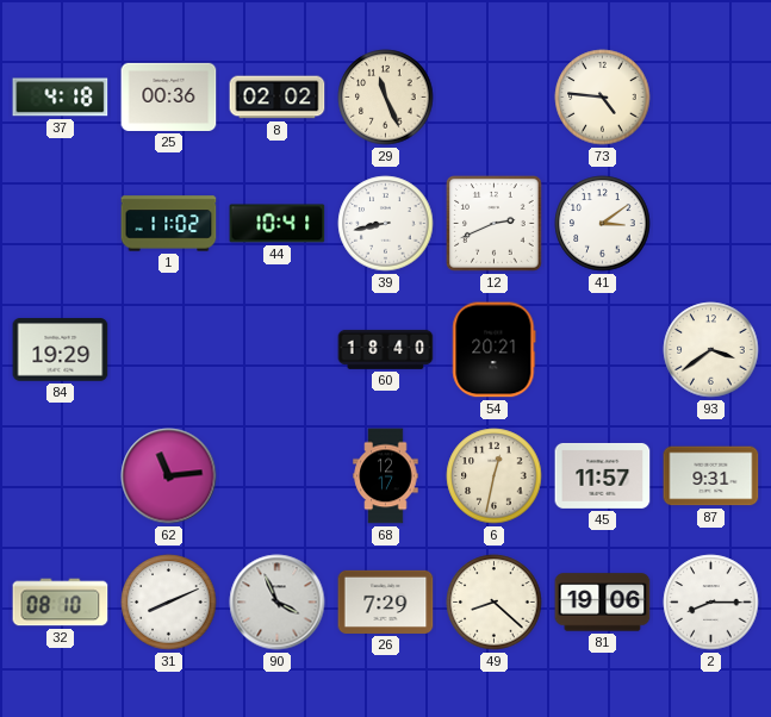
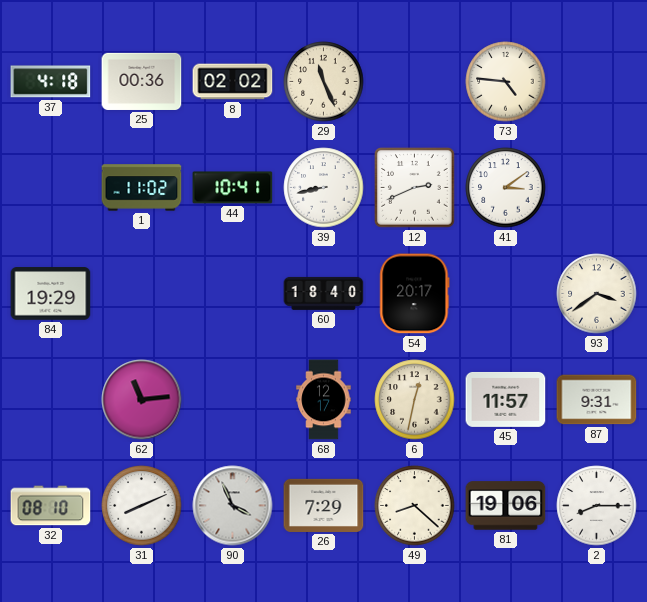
54: 20:21 -> 20:17
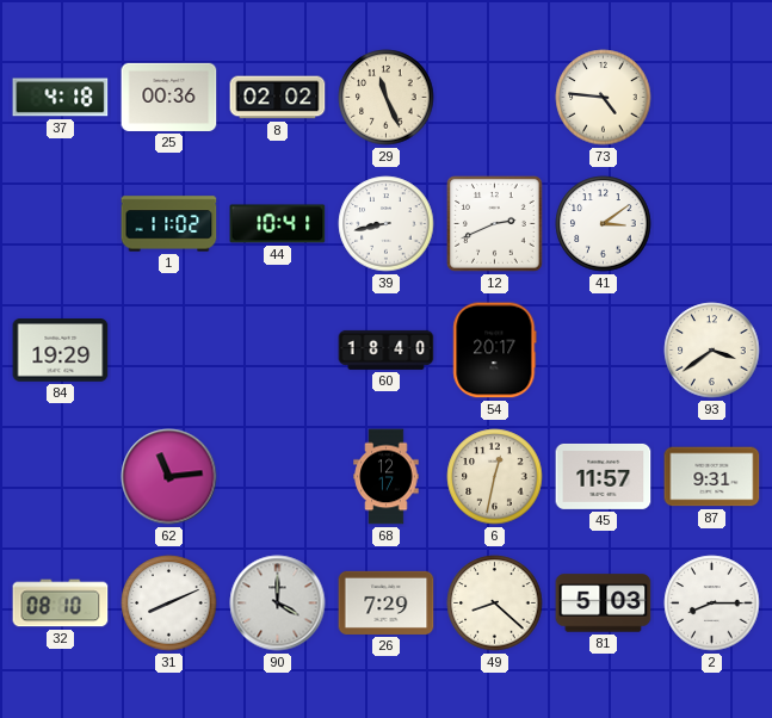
90: 3:56 -> 4:00
81: 19:06 -> 5:03
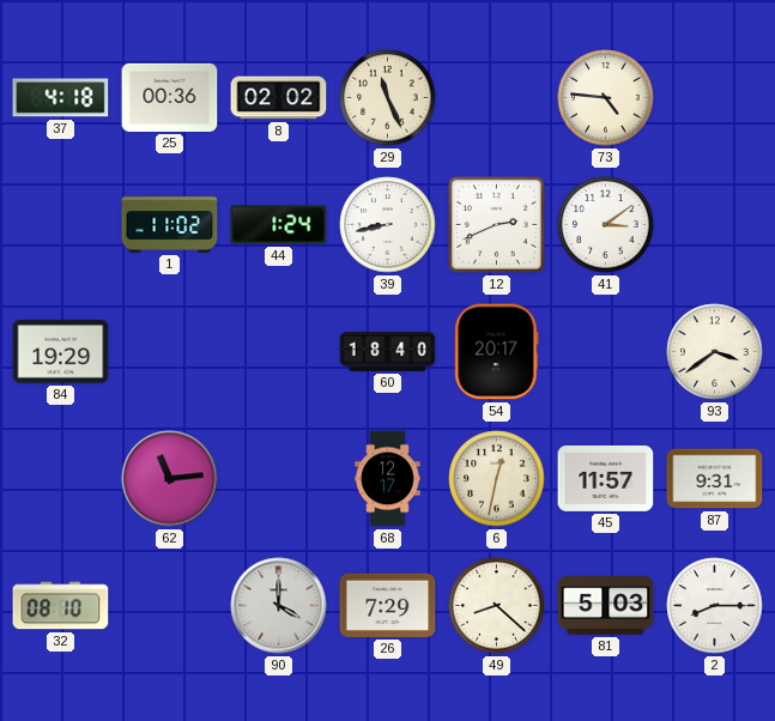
44: 10:41 -> 1:24
31: 8:11 -> none
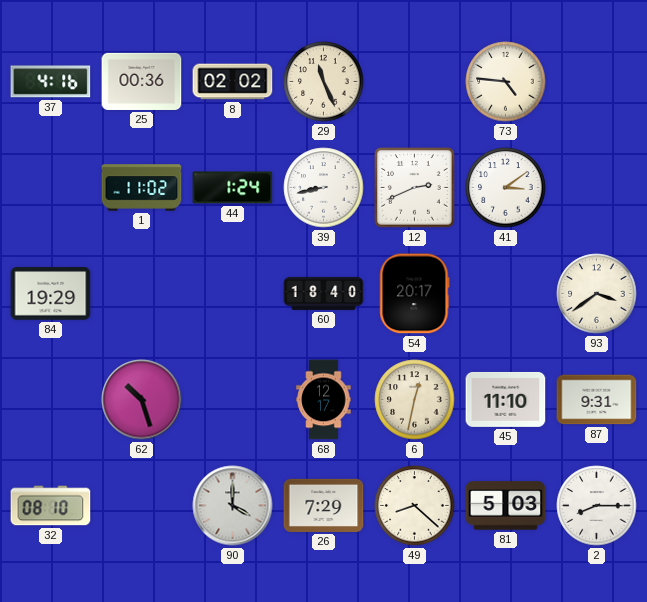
37: 4:18 -> 4:16
62: 11:14 -> 10:27
45: 11:57 -> 11:10
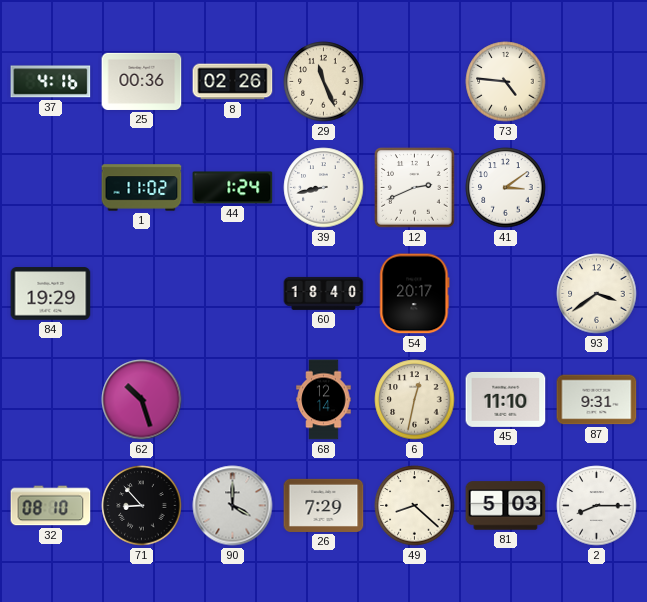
8: 02:02 -> 02:26
68: 12:17 -> 12:14
71: none -> 8:53
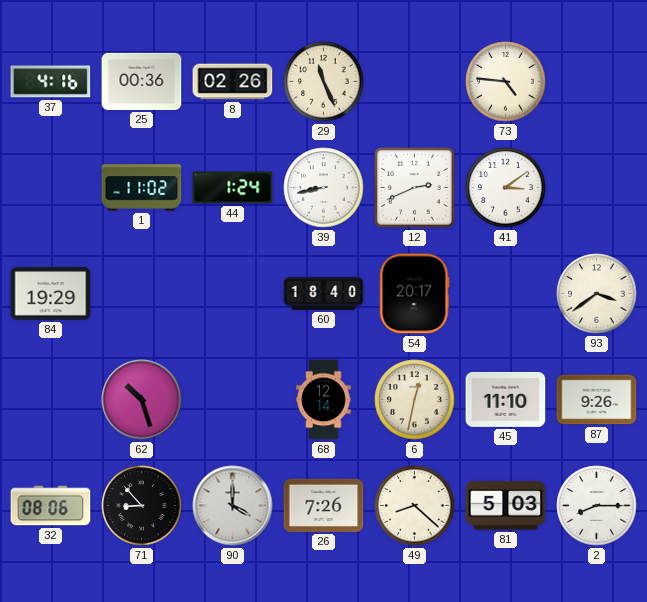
87: 9:31 -> 9:26
32: 08:10 -> 08:06
26: 7:29 -> 7:26
